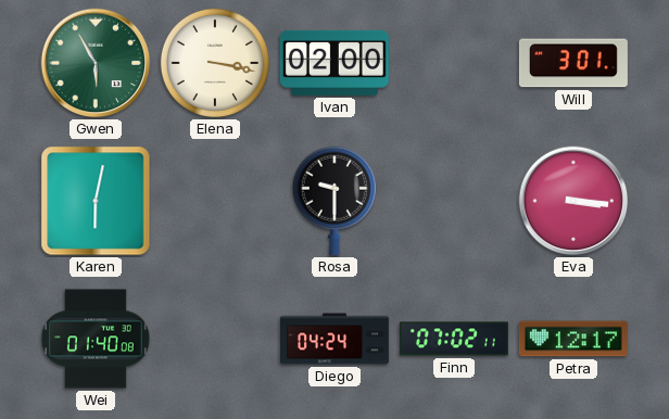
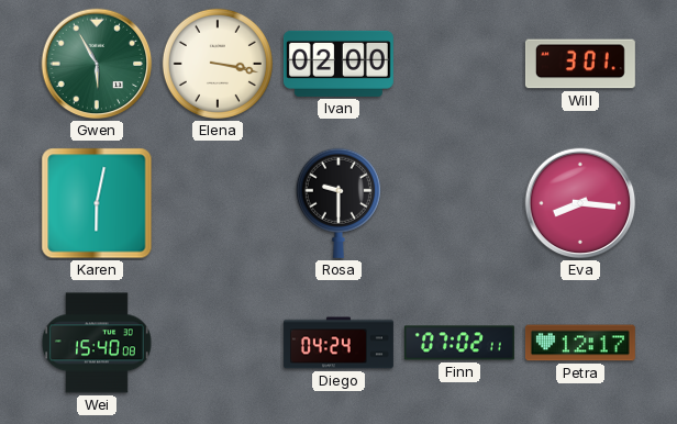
Eva: 3:16 -> 8:16
Wei: 01:40 -> 15:40
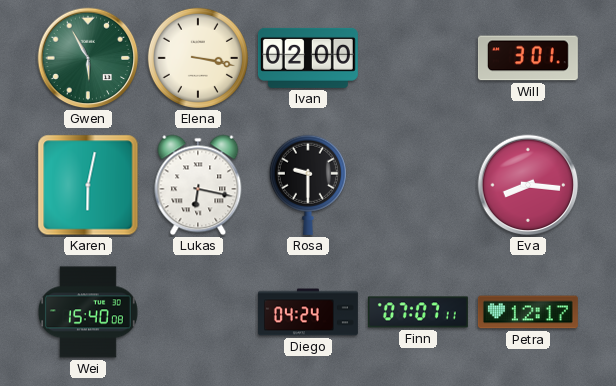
Lukas: none -> 6:17
Finn: 07:02 -> 07:07
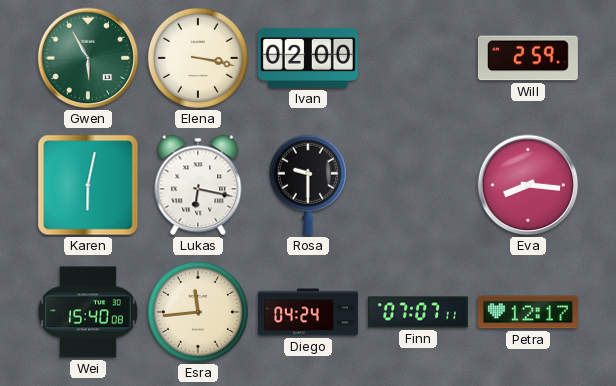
Will: 3:01 -> 2:59
Esra: none -> 11:44
